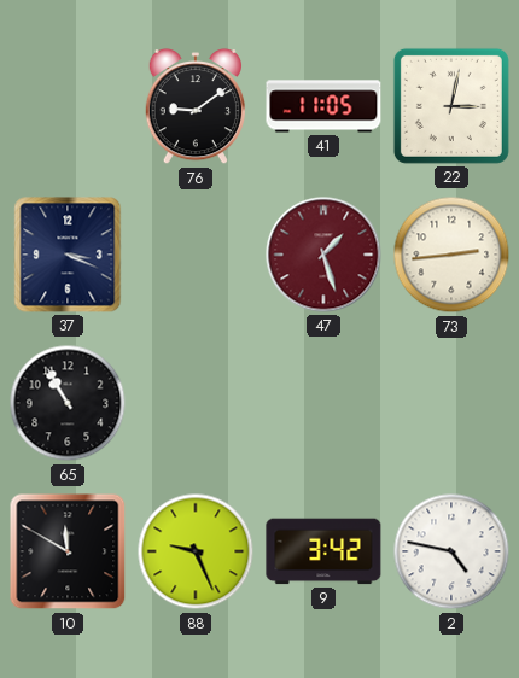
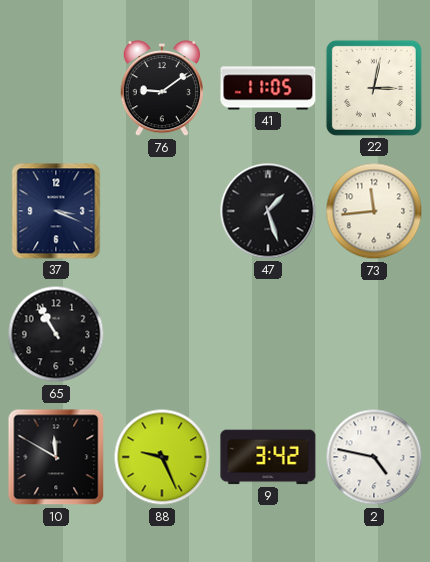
47 dial: burgundy -> black
73: 2:44 -> 11:44
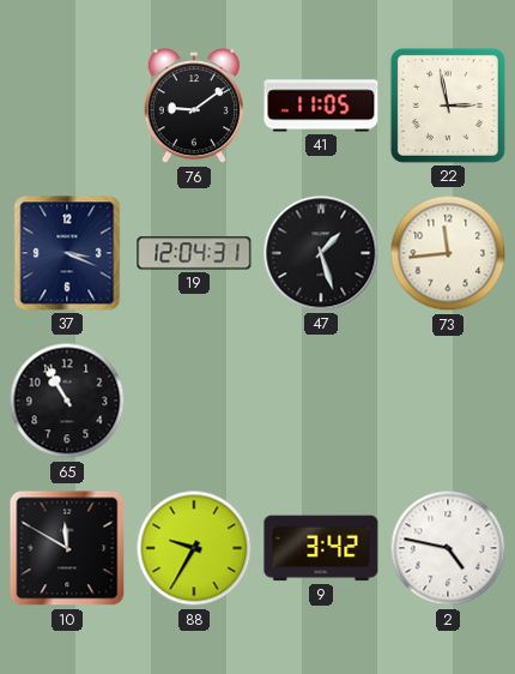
22: 3:02 -> 2:58
19: none -> 12:04
88: 9:26 -> 9:35
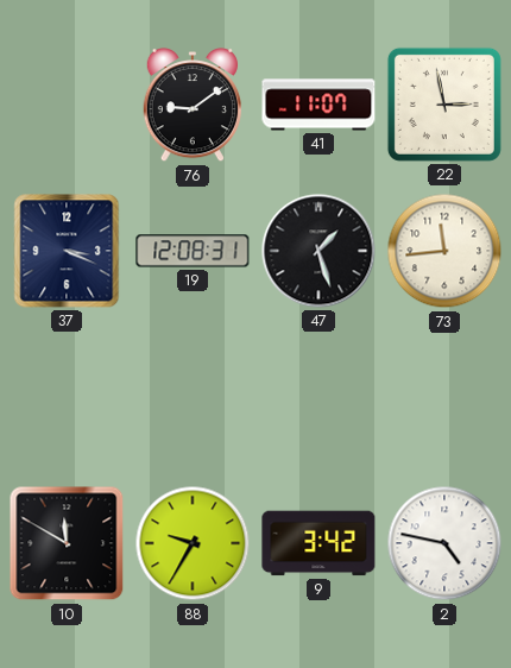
41: 11:05 -> 11:07
19: 12:04 -> 12:08
65: 10:55 -> none
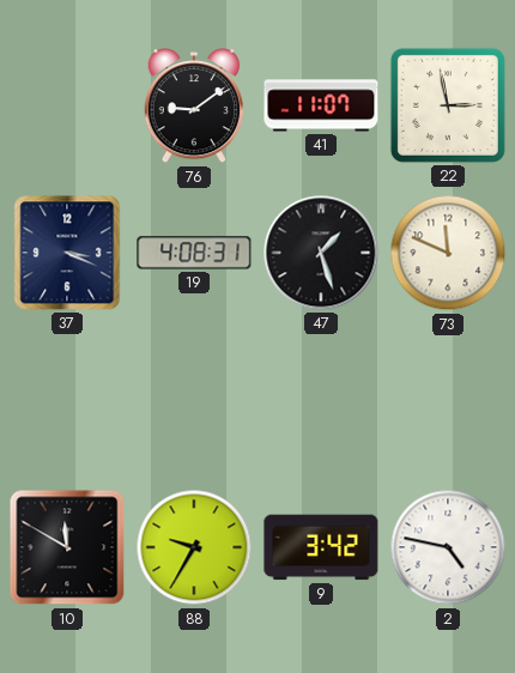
19: 12:08 -> 4:08
73: 11:44 -> 11:49
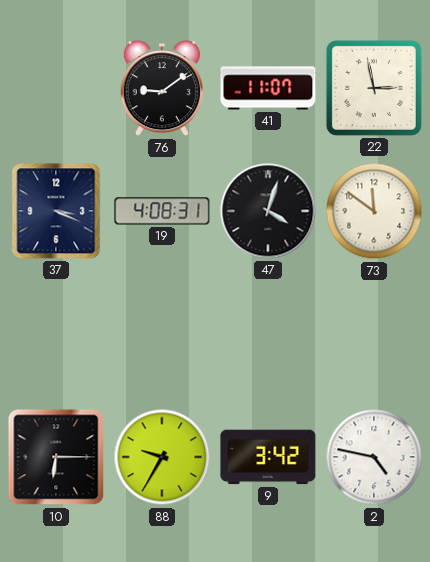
47: 1:27 -> 4:03
73: 11:49 -> 11:51
10: 11:50 -> 6:15
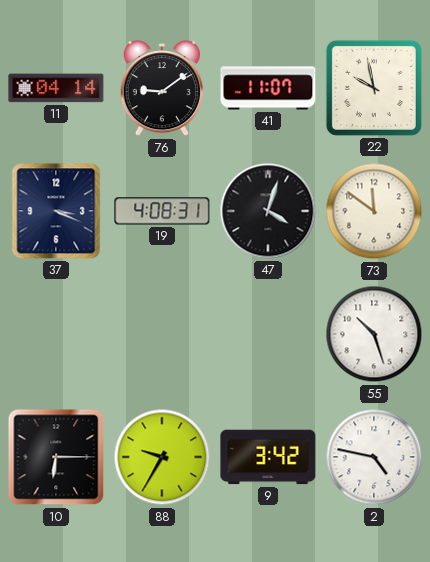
11: none -> 04:14
22: 2:58 -> 9:58
55: none -> 10:27
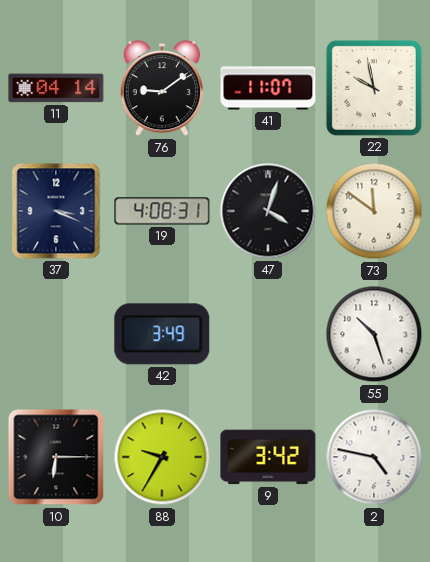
42: none -> 3:49
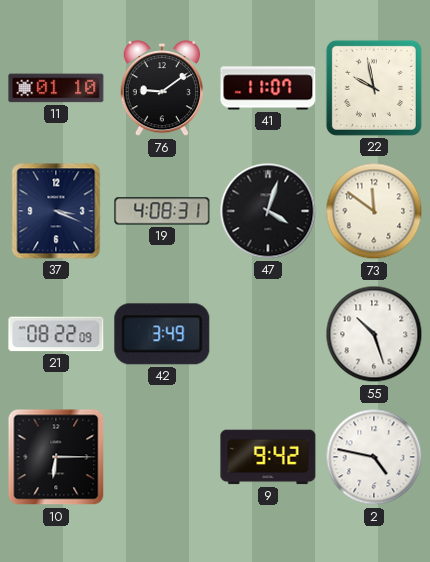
11: 04:14 -> 01:10
21: none -> 08:22
88: 9:35 -> none
9: 3:42 -> 9:42
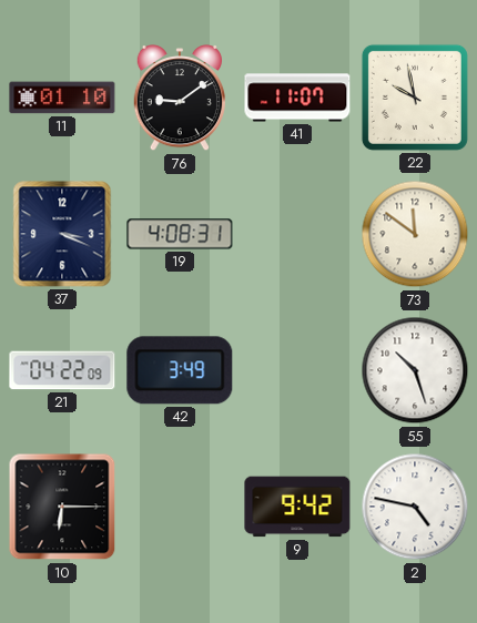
47: 4:03 -> none
21: 08:22 -> 04:22
